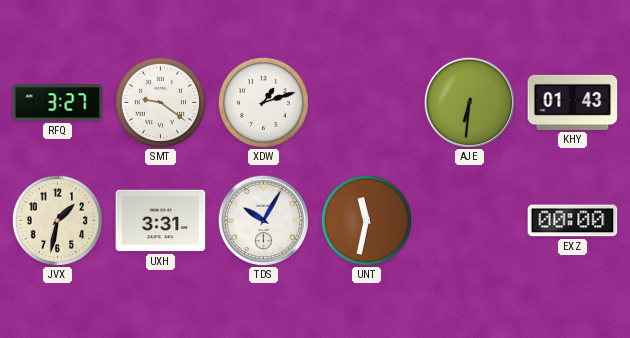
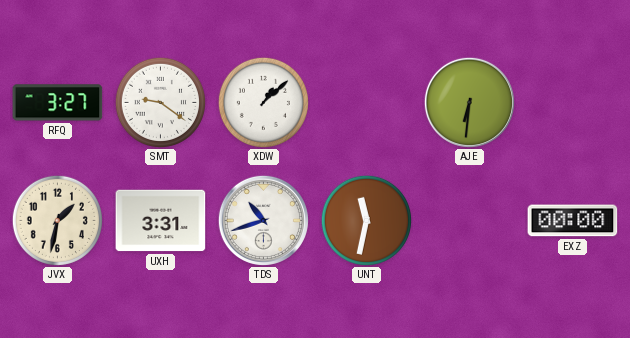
XDW: 1:12 -> 1:08
KHY: 01:43 -> none
TDS: 10:05 -> 10:42
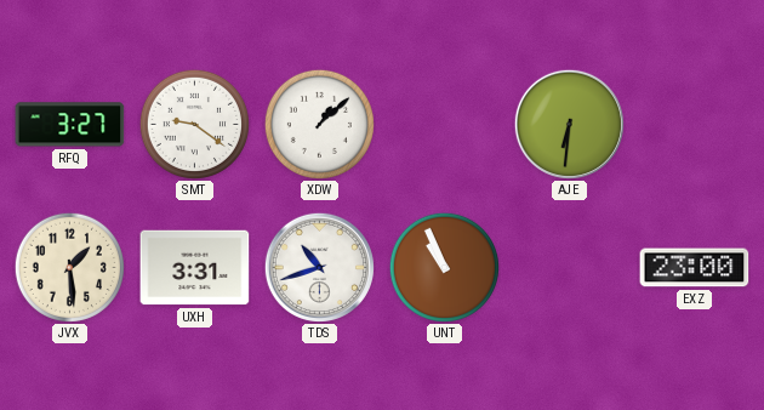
JVX: 1:32 -> 1:29
UNT: 11:32 -> 10:56
EXZ: 00:00 -> 23:00
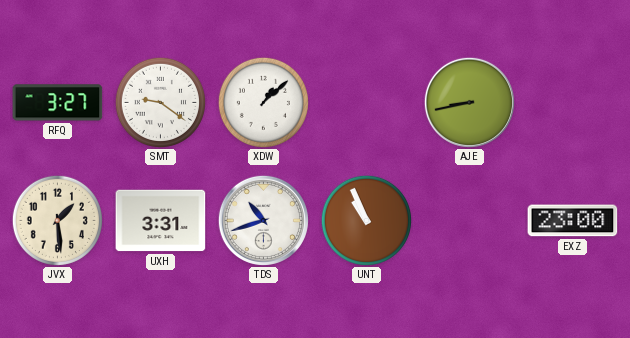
AJE: 6:31 -> 8:43
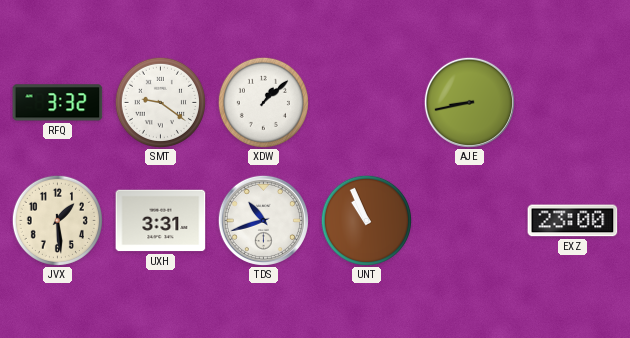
RFQ: 3:27 -> 3:32
